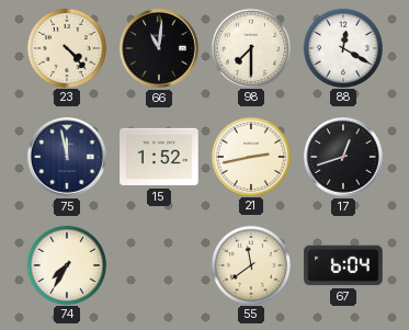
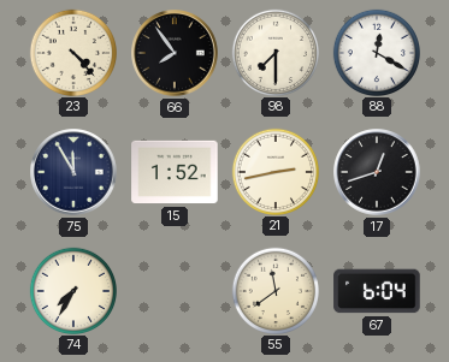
66: 11:01 -> 7:54
75: 11:58 -> 11:55
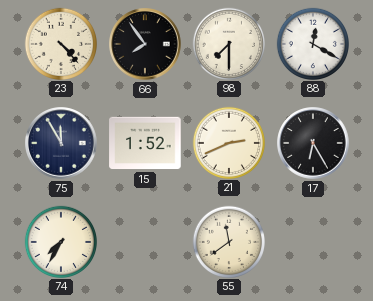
21: 2:43 -> 2:41
17: 12:42 -> 6:25
67: 6:04 -> none
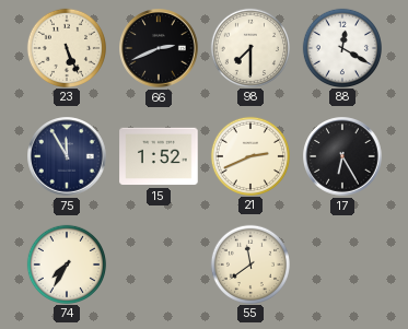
23: 4:23 -> 5:26
66: 7:54 -> 2:41
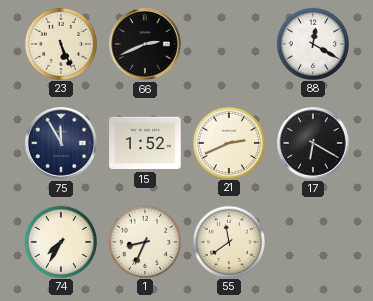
98: 7:30 -> none
17: 6:25 -> 6:20
1: none -> 8:34
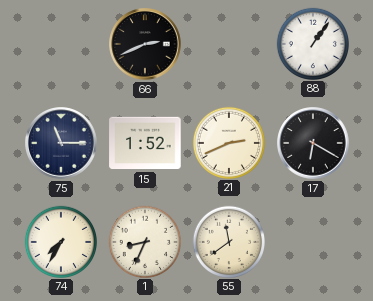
23: 5:26 -> none
88: 12:20 -> 1:06
75: 11:55 -> 11:15
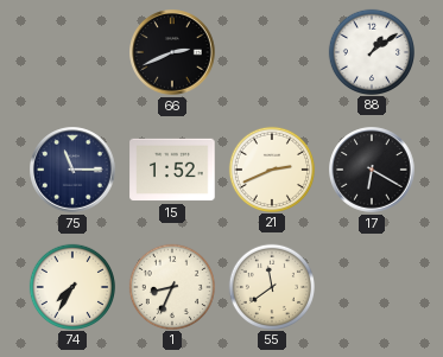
88: 1:06 -> 1:09
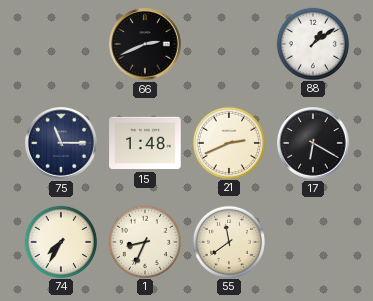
15: 1:52 -> 1:48
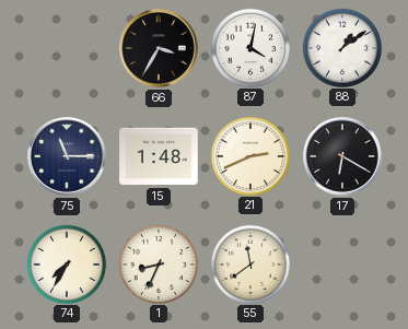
66: 2:41 -> 3:35
87: none -> 4:02
